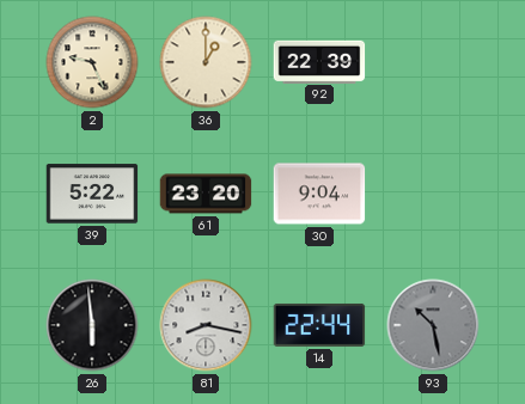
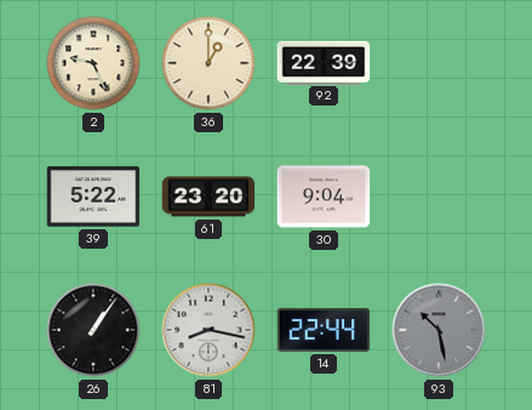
26: 5:59 -> 1:06
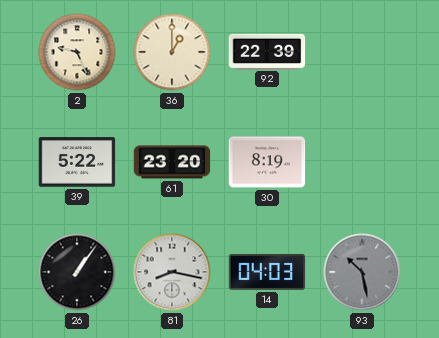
30: 9:04 -> 8:19
14: 22:44 -> 04:03
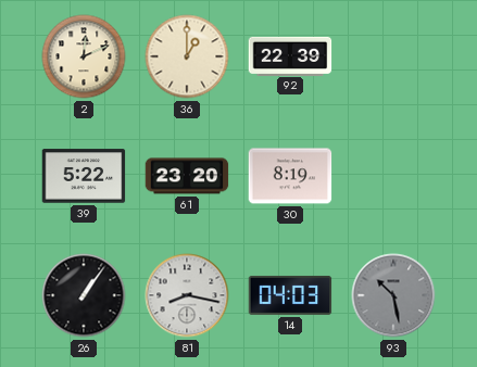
2: 9:26 -> 12:11
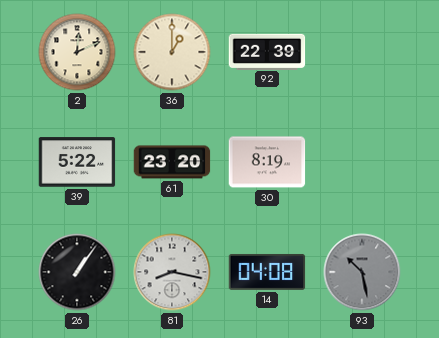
14: 04:03 -> 04:08
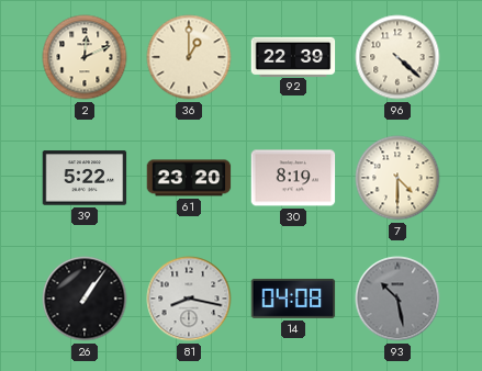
96: none -> 4:22
7: none -> 4:30
